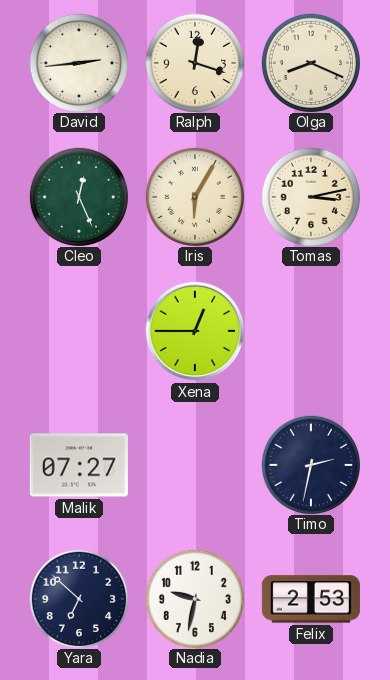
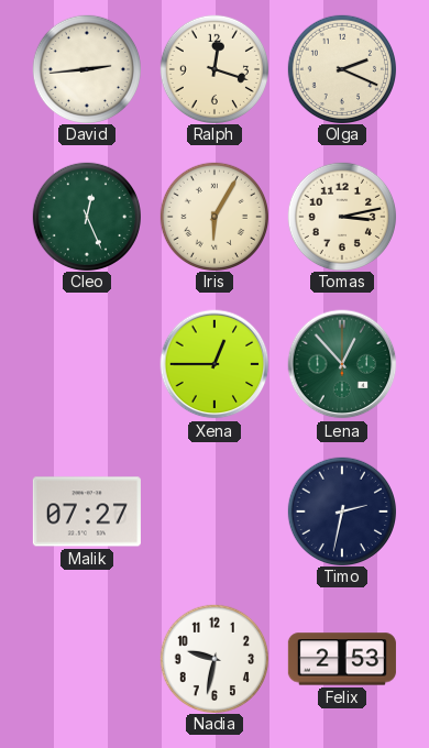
Olga: 8:19 -> 2:19
Lena: none -> 12:53
Yara: 6:52 -> none
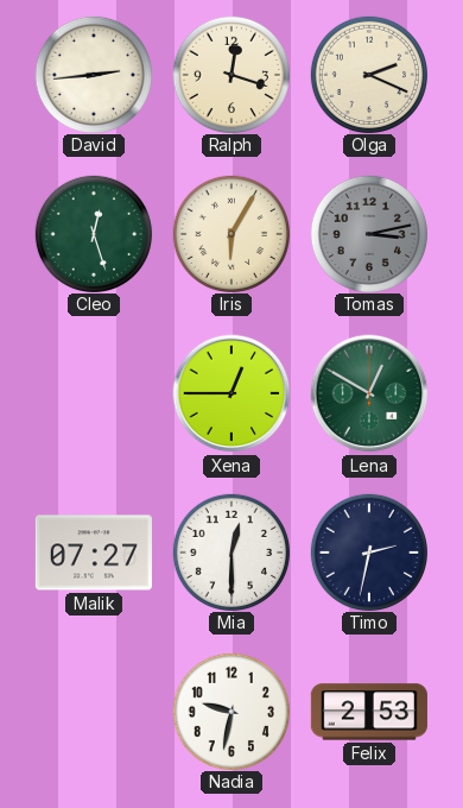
Cleo: 12:26 -> 12:27
Tomas dial: cream -> grey
Lena: 12:53 -> 12:50
Mia: none -> 12:30
